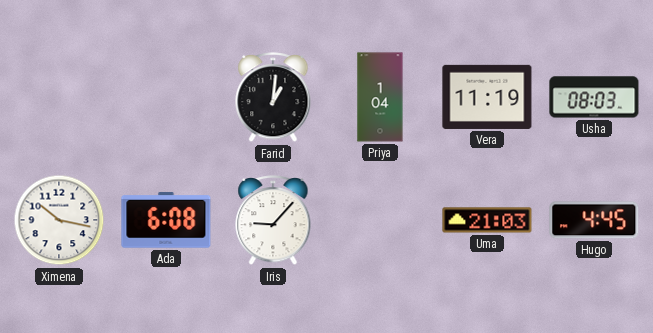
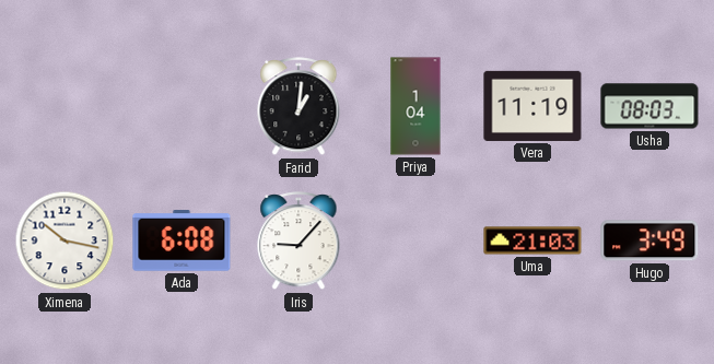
Hugo: 4:45 -> 3:49
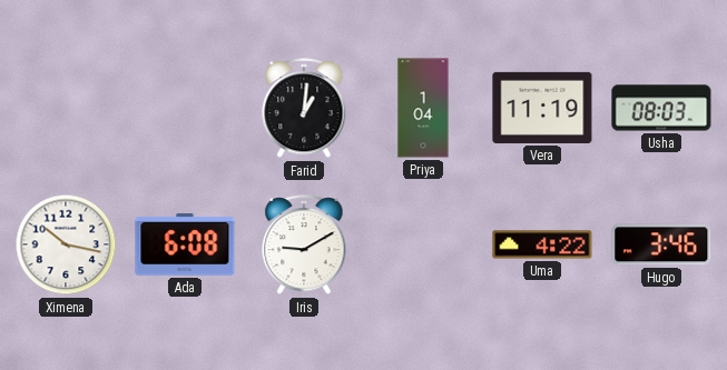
Iris: 9:07 -> 9:10
Uma: 21:03 -> 4:22
Hugo: 3:49 -> 3:46
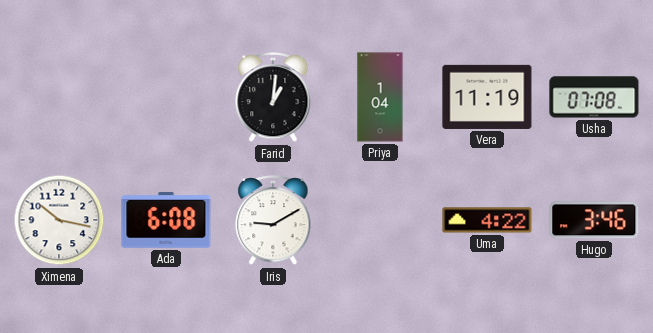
Usha: 08:03 -> 07:08
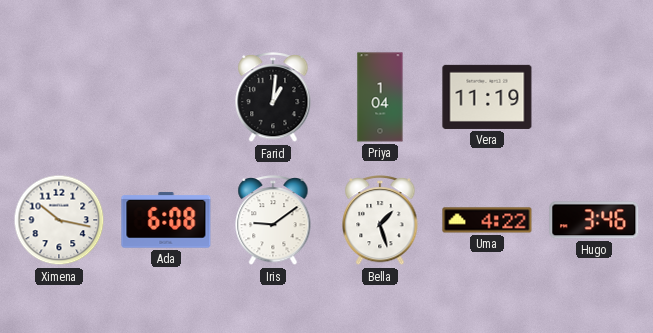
Usha: 07:08 -> none
Iris: 9:10 -> 9:09
Bella: none -> 1:27
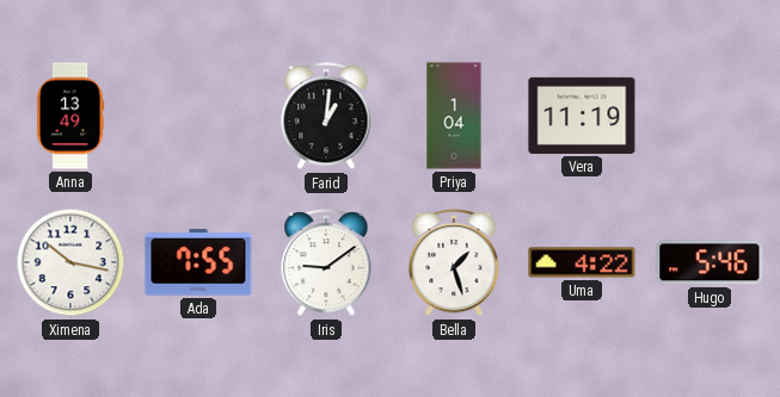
Anna: none -> 13:49
Ada: 6:08 -> 7:55
Hugo: 3:46 -> 5:46
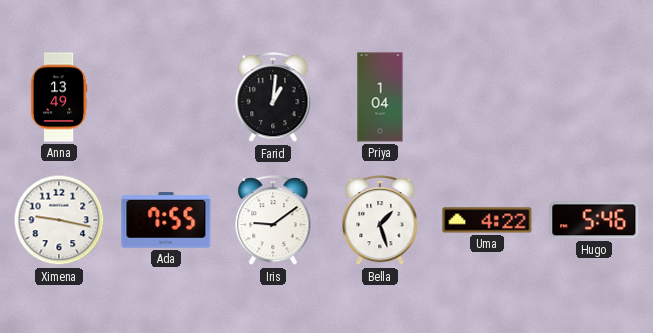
Vera: 11:19 -> none
Ximena: 10:17 -> 9:17
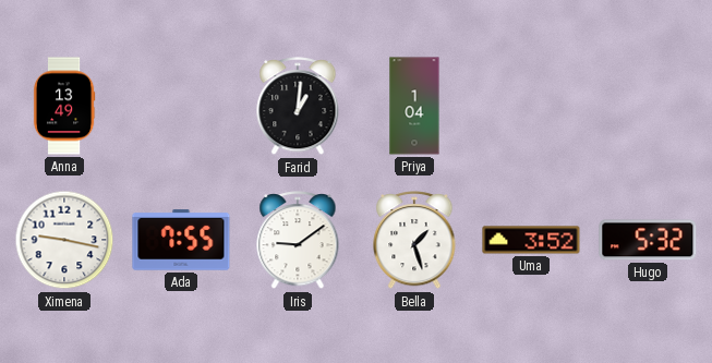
Uma: 4:22 -> 3:52
Hugo: 5:46 -> 5:32
